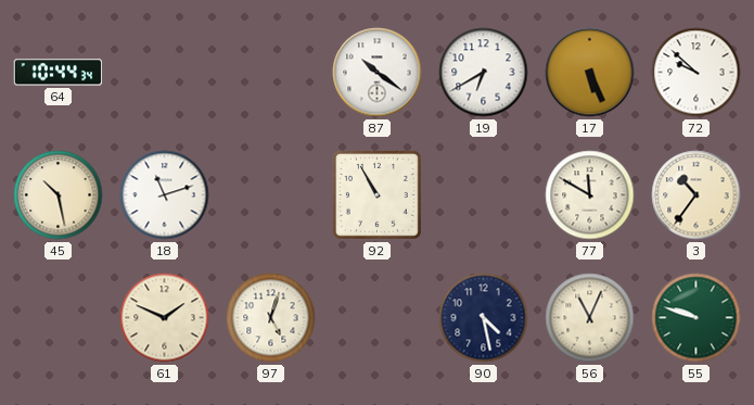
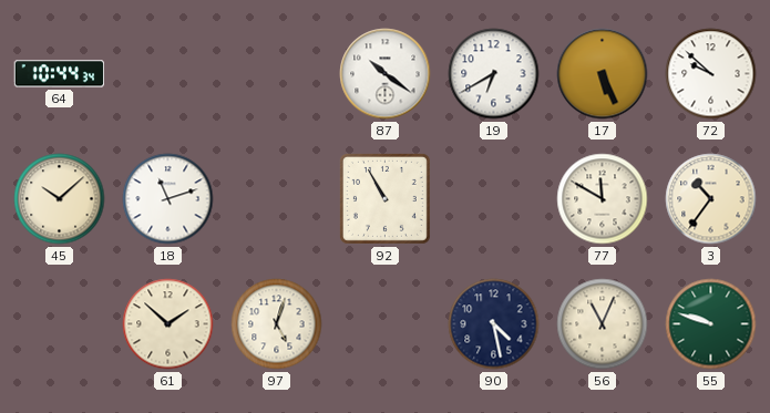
45: 10:28 -> 10:08
61: 1:49 -> 1:52
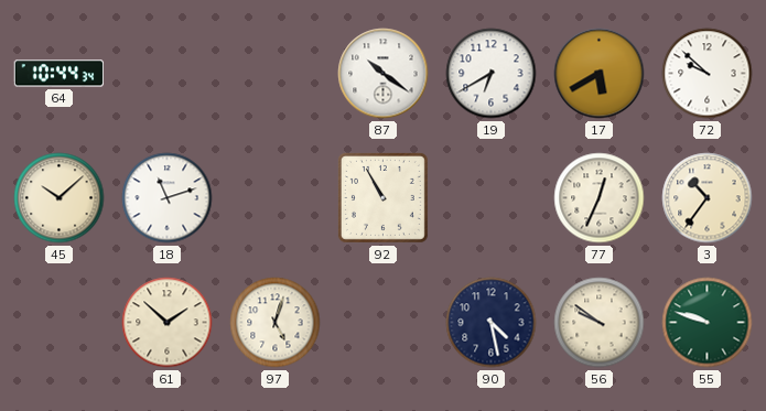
17: 5:26 -> 5:40
77: 11:50 -> 12:34
56: 11:04 -> 9:51
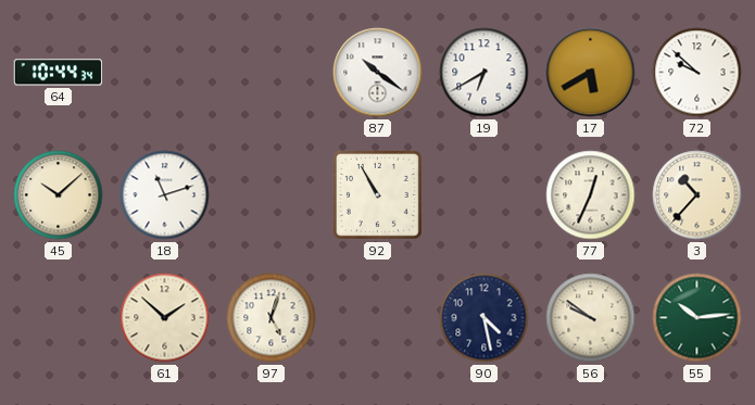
3: 10:36 -> 10:37
55: 9:48 -> 10:14
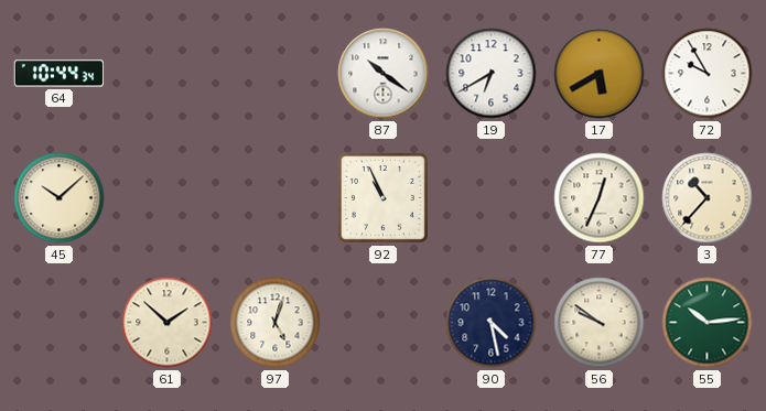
72: 9:52 -> 9:55
18: 11:12 -> none
92: 10:55 -> 10:56
